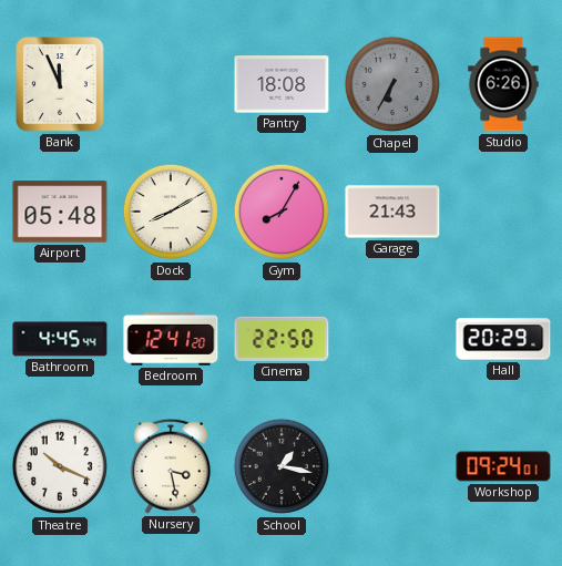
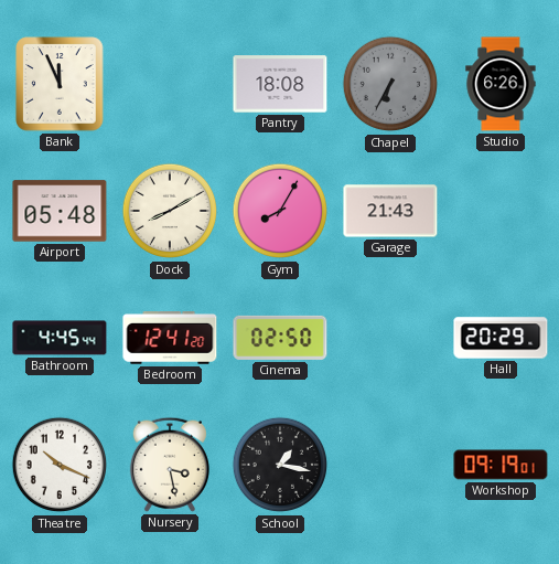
Cinema: 22:50 -> 02:50
Workshop: 09:24 -> 09:19
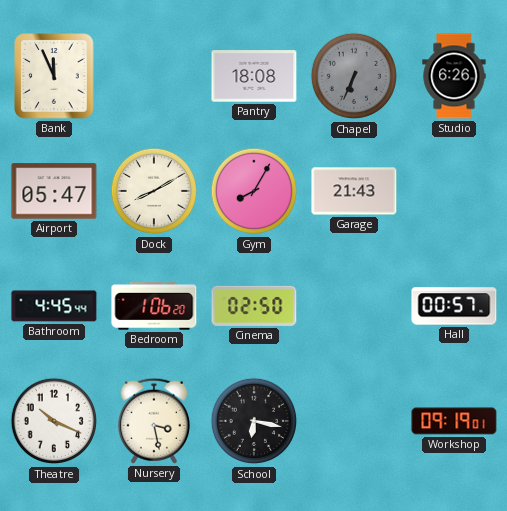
Chapel: 6:35 -> 6:34
Airport: 05:48 -> 05:47
Bedroom: 12:41 -> 1:06
Hall: 20:29 -> 00:57
School: 1:17 -> 6:17
